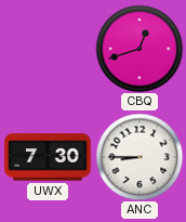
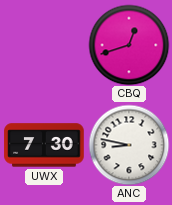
ANC: 8:45 -> 8:47
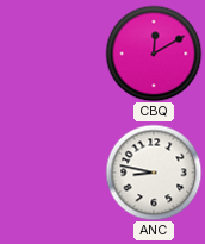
CBQ: 12:42 -> 12:10
UWX: 7:30 -> none
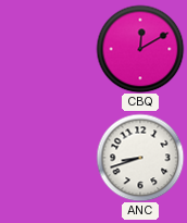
ANC: 8:47 -> 8:42
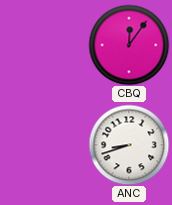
CBQ: 12:10 -> 12:06
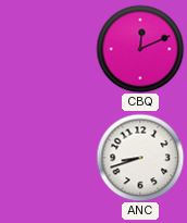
CBQ: 12:06 -> 12:11
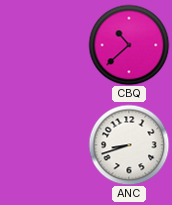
CBQ: 12:11 -> 10:38
